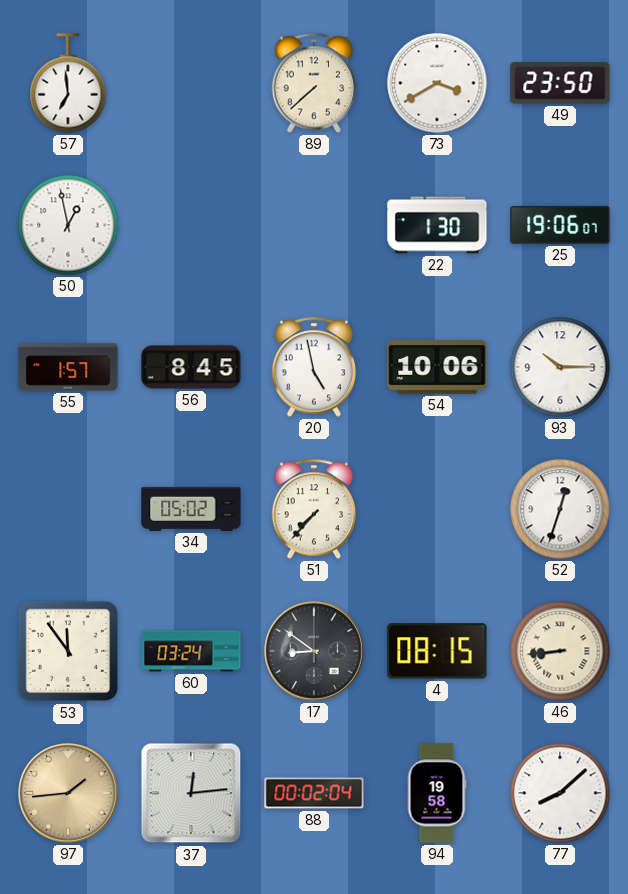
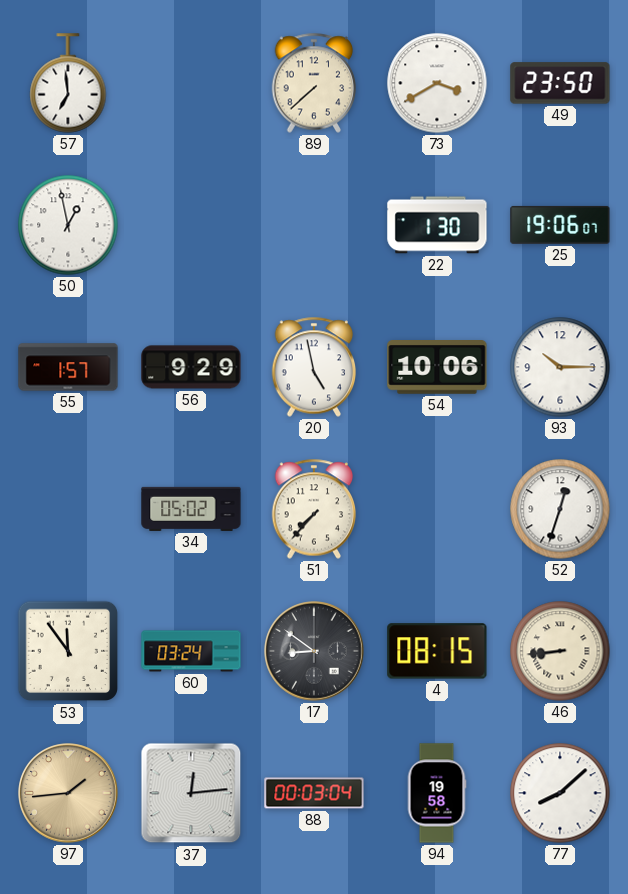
56: 8:45 -> 9:29
88: 00:02 -> 00:03
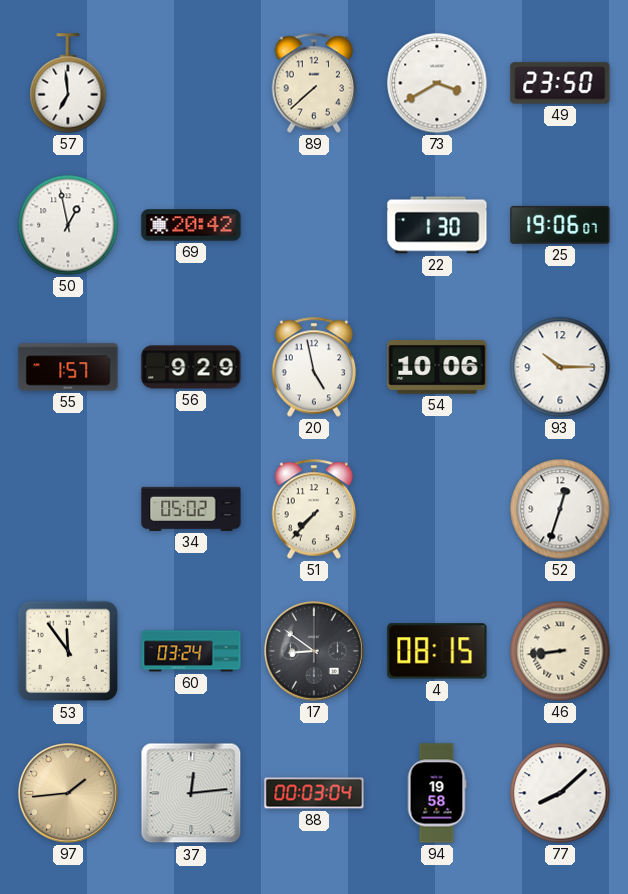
69: none -> 20:42
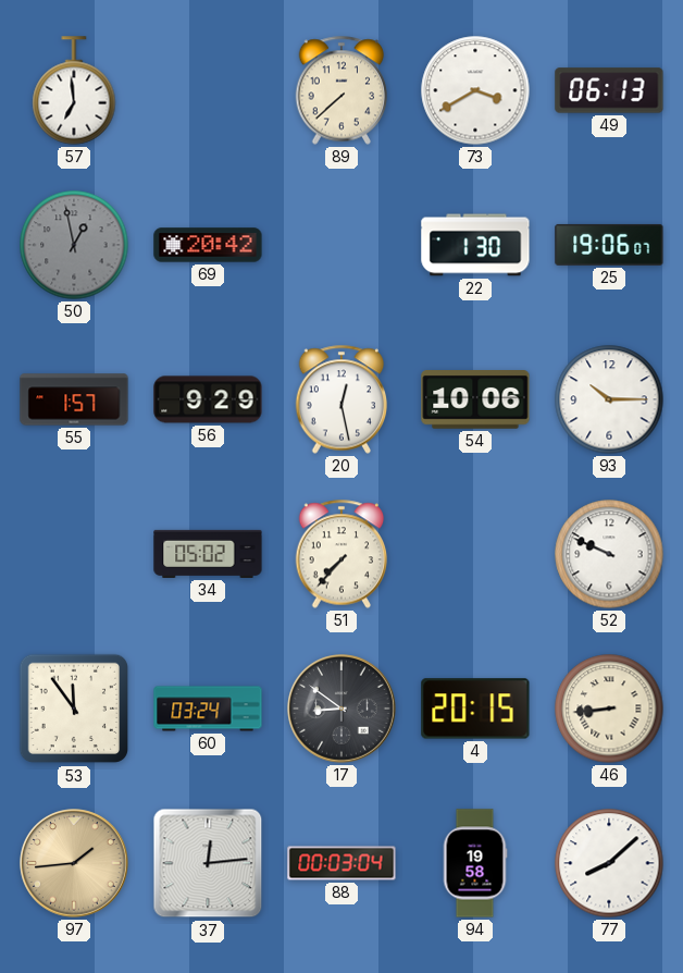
49: 23:50 -> 06:13
50 dial: white -> grey
20: 4:58 -> 12:28
52: 12:33 -> 9:49
4: 08:15 -> 20:15
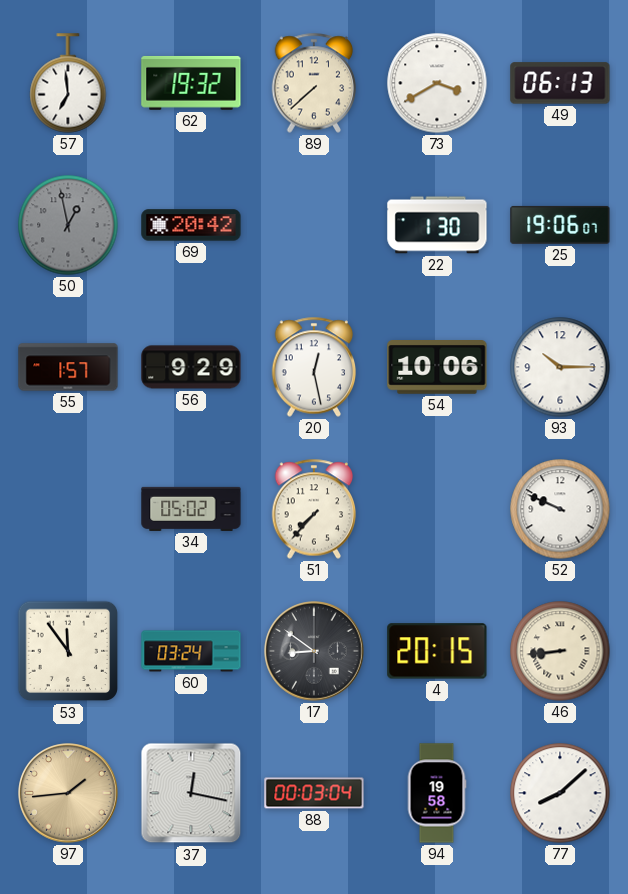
62: none -> 19:32
37: 12:14 -> 12:17
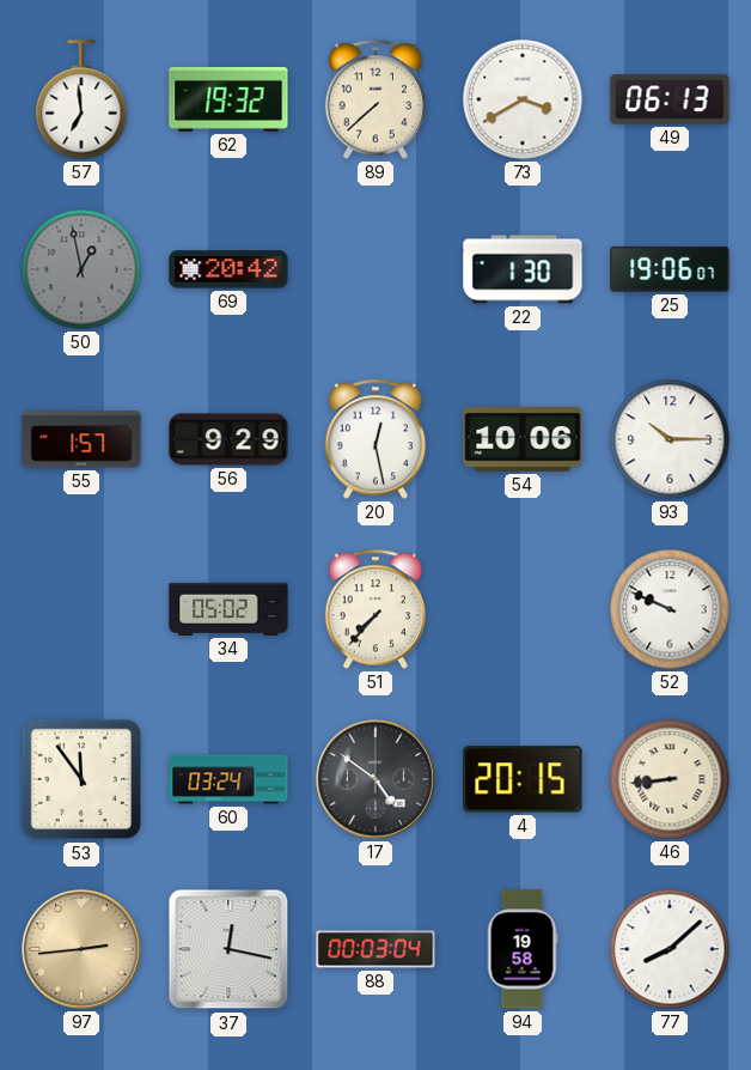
17: 8:51 -> 4:51
97: 1:44 -> 2:44
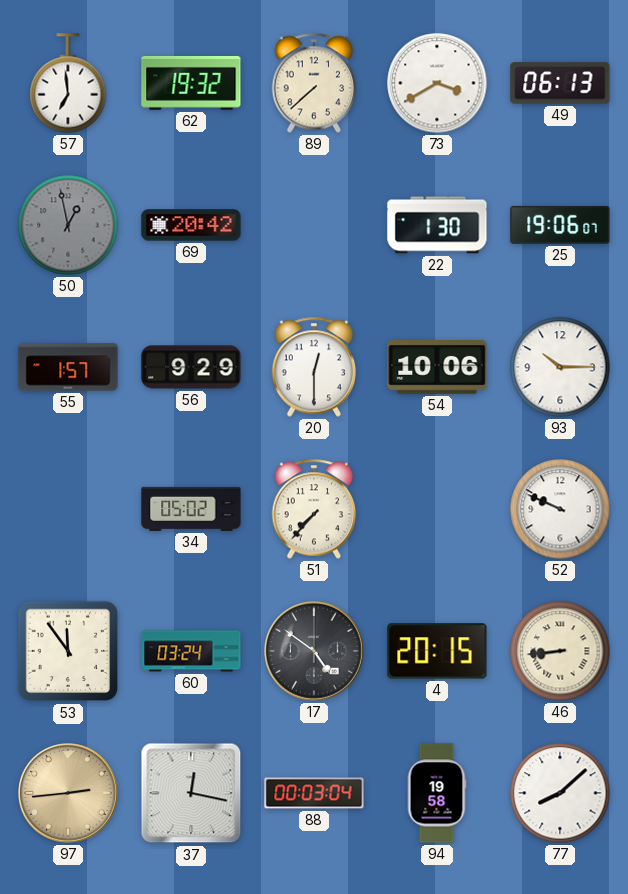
20: 12:28 -> 12:30
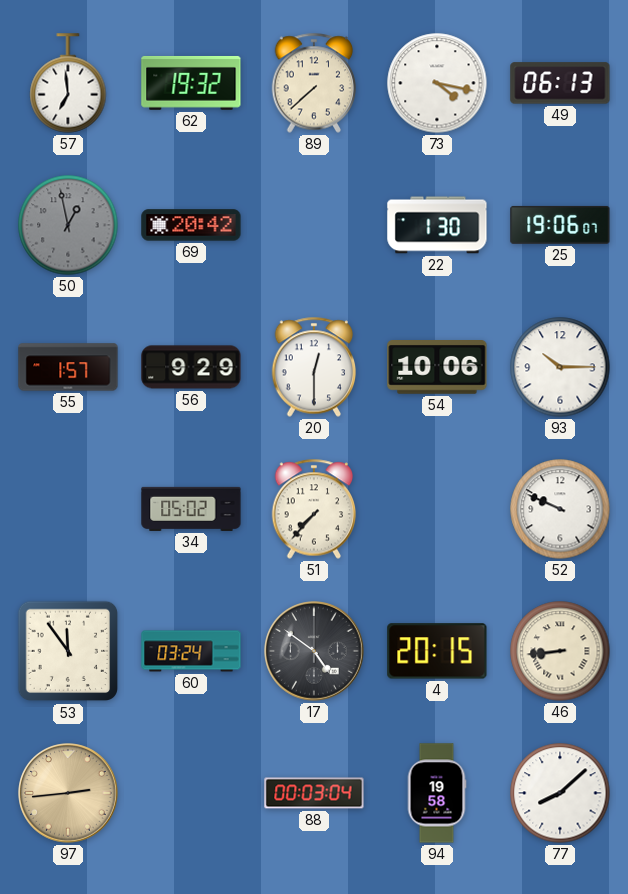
73: 3:40 -> 4:17
37: 12:17 -> none
